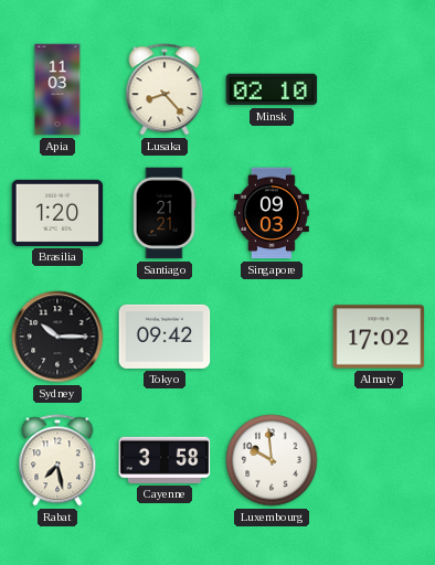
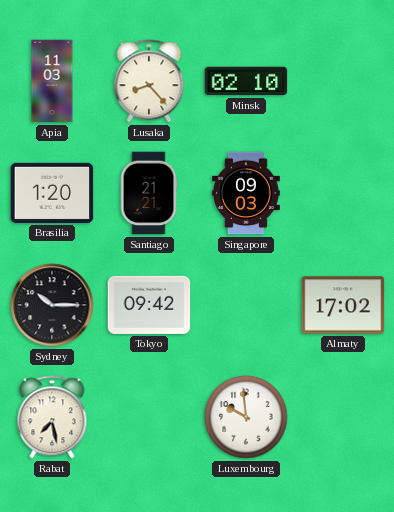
Cayenne: 3:58 -> none
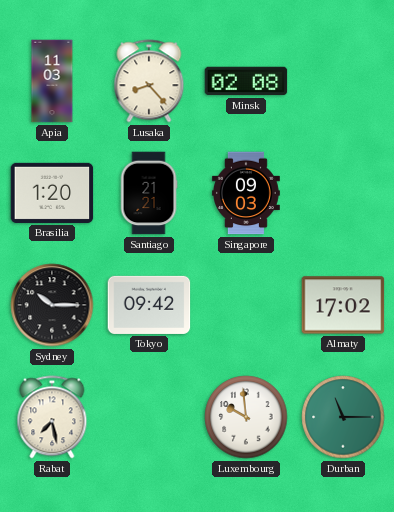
Minsk: 02:10 -> 02:08
Durban: none -> 11:15
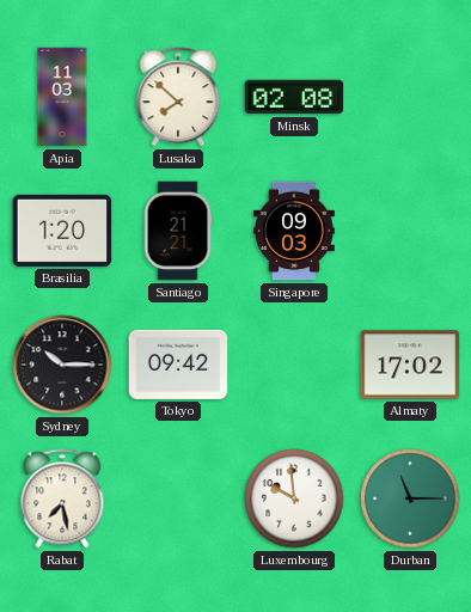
Lusaka: 8:23 -> 7:52
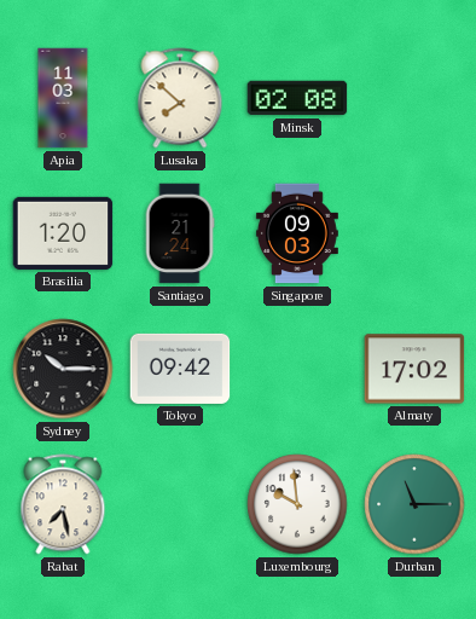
Santiago: 21:21 -> 21:24
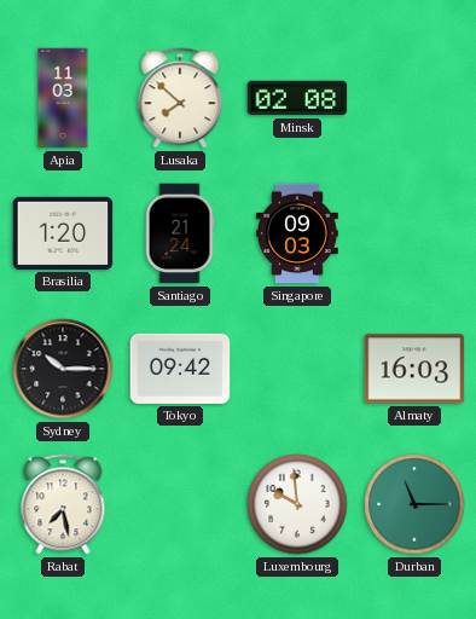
Almaty: 17:02 -> 16:03
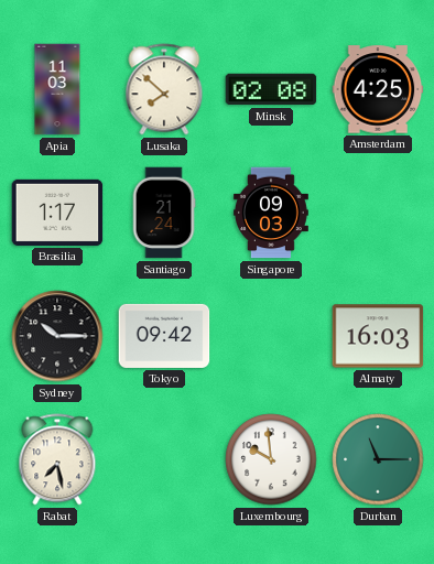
Amsterdam: none -> 4:25
Brasilia: 1:20 -> 1:17
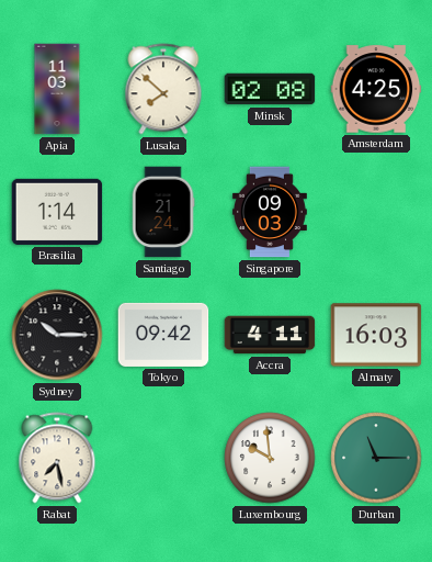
Brasilia: 1:17 -> 1:14
Accra: none -> 4:11
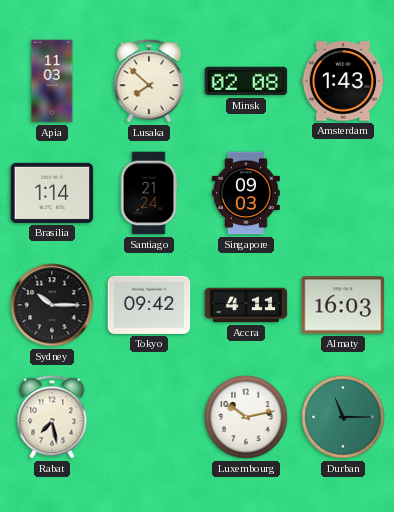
Amsterdam: 4:25 -> 1:43
Luxembourg: 9:59 -> 10:13
